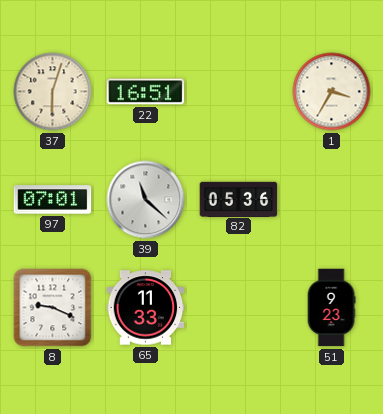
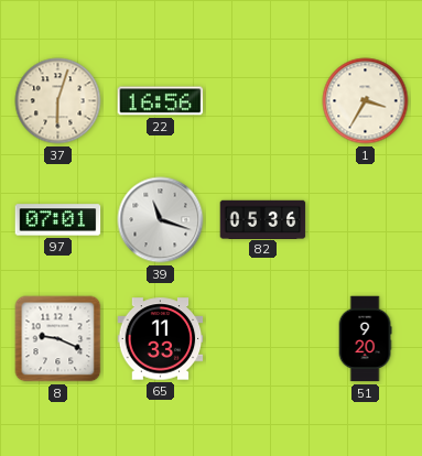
22: 16:51 -> 16:56
39: 11:22 -> 11:18
51: 9:23 -> 9:20
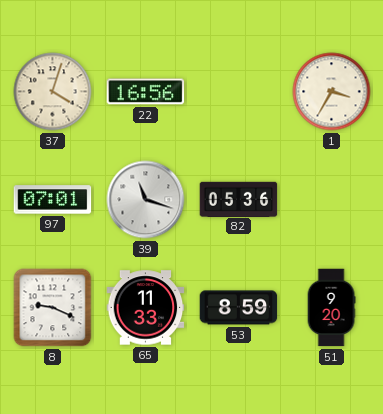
37: 6:03 -> 4:03
53: none -> 8:59
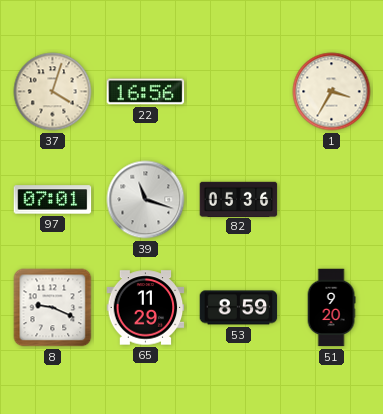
65: 11:33 -> 11:29
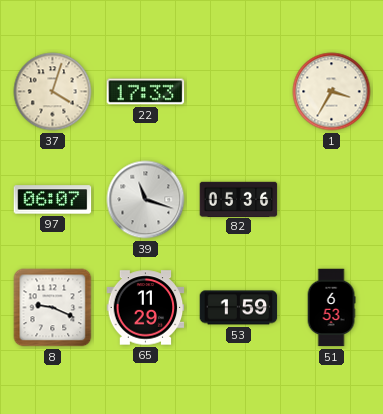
22: 16:56 -> 17:33
97: 07:01 -> 06:07
53: 8:59 -> 1:59
51: 9:20 -> 6:53
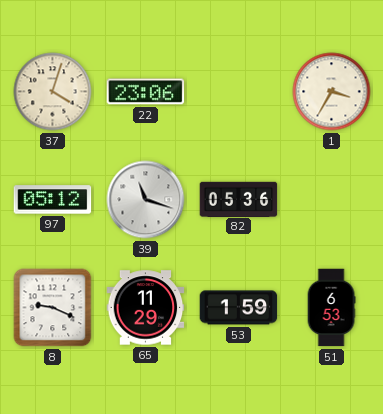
22: 17:33 -> 23:06
97: 06:07 -> 05:12
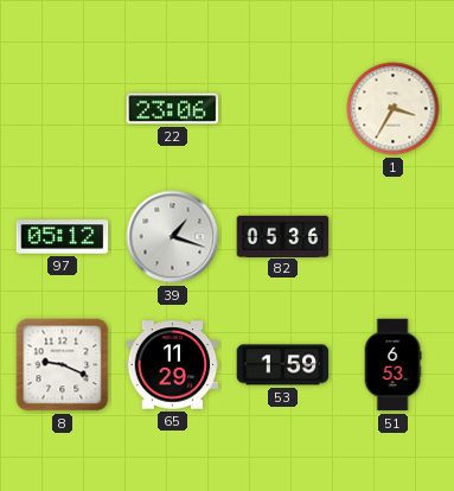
37: 4:03 -> none
39: 11:18 -> 1:18
